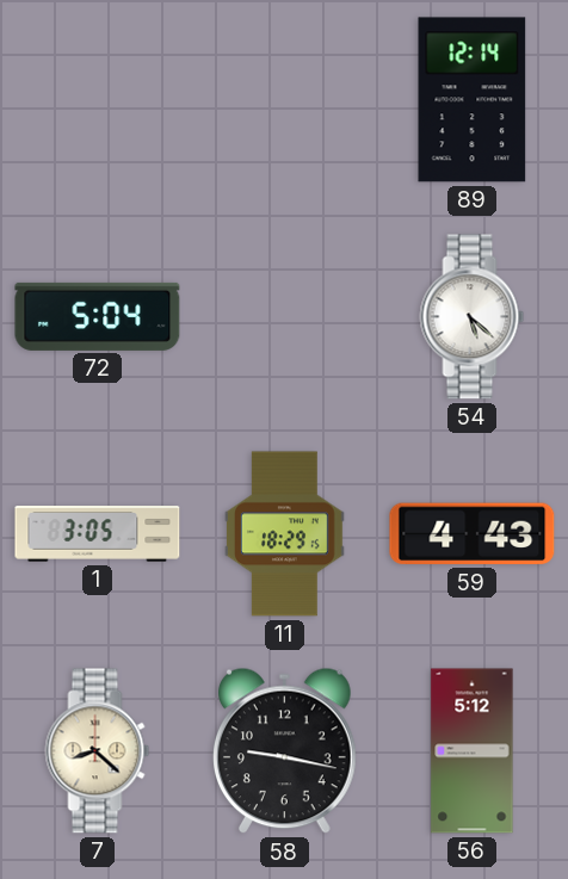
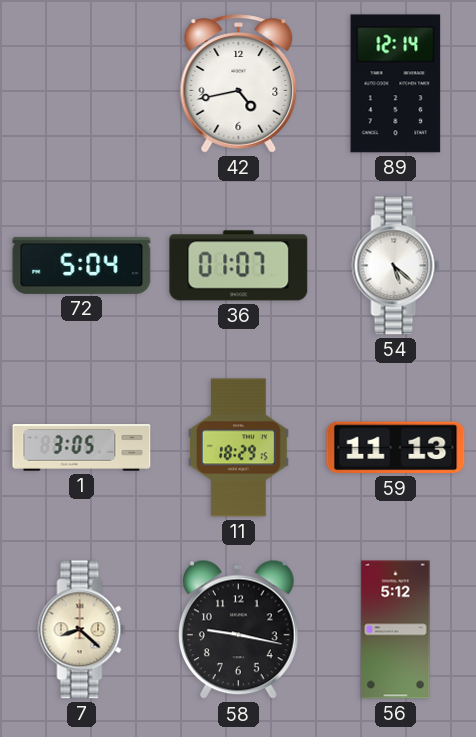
42: none -> 4:43
36: none -> 01:07
59: 4:43 -> 11:13
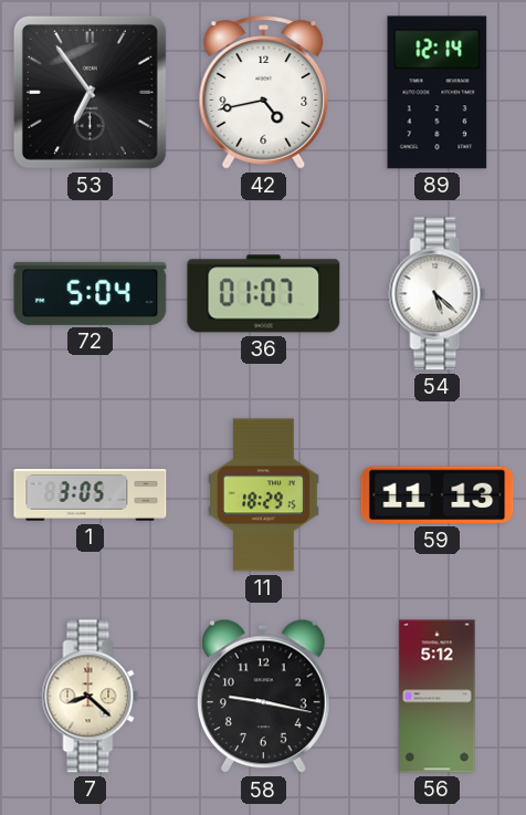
53: none -> 6:54
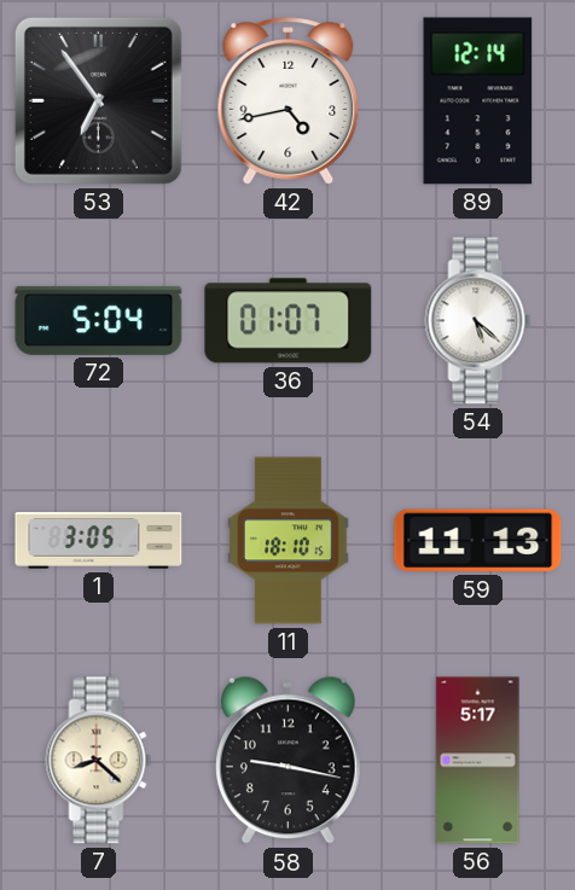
11: 18:29 -> 18:10
56: 5:12 -> 5:17
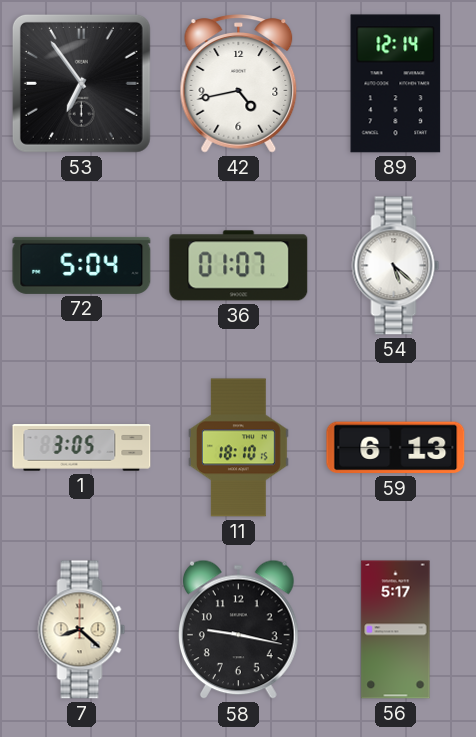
59: 11:13 -> 6:13
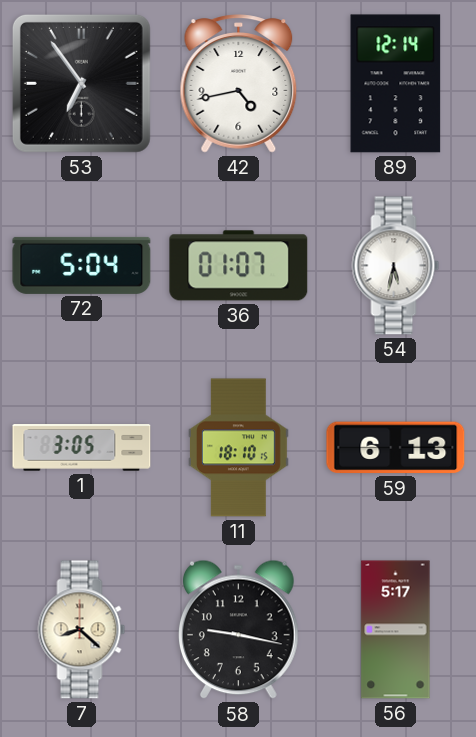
54: 5:22 -> 5:32
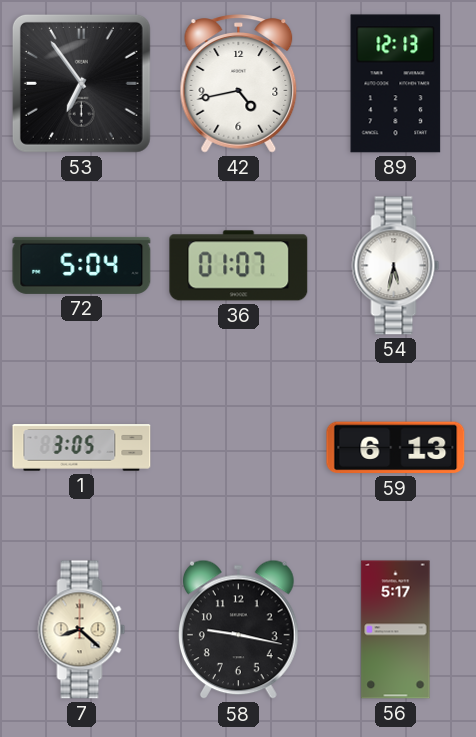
89: 12:14 -> 12:13
11: 18:10 -> none
